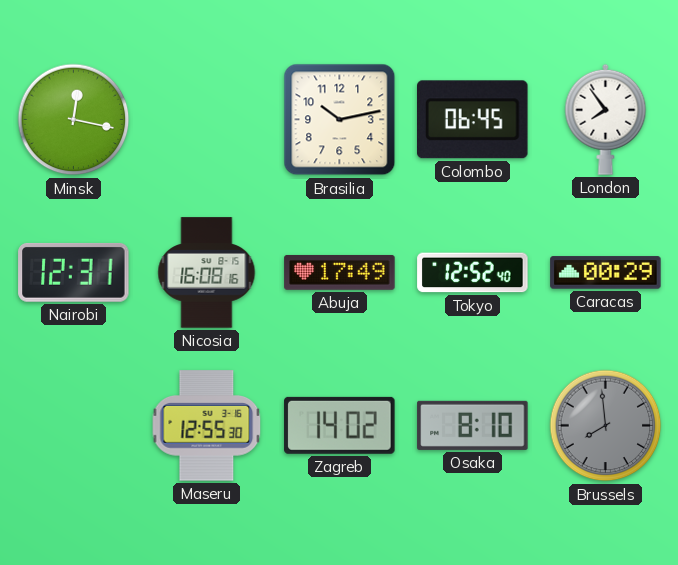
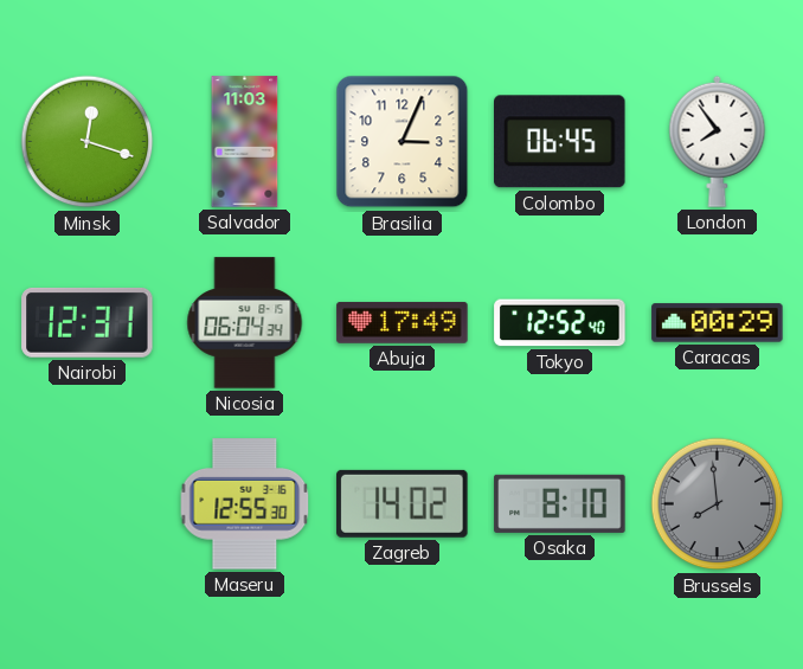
Minsk: 12:17 -> 12:18
Salvador: none -> 11:03
Brasilia: 10:13 -> 3:04
Nicosia: 16:08 -> 06:04
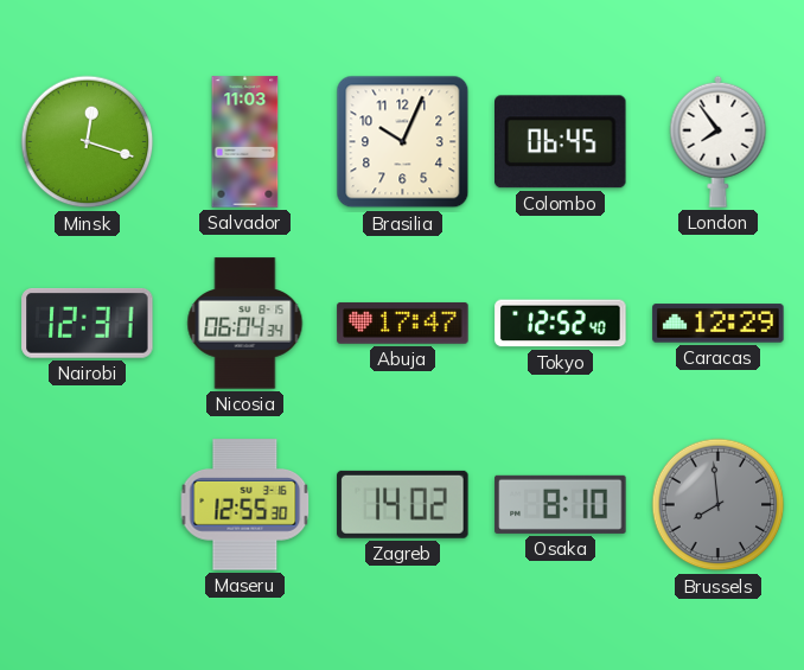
Brasilia: 3:04 -> 10:04
Abuja: 17:49 -> 17:47
Caracas: 00:29 -> 12:29
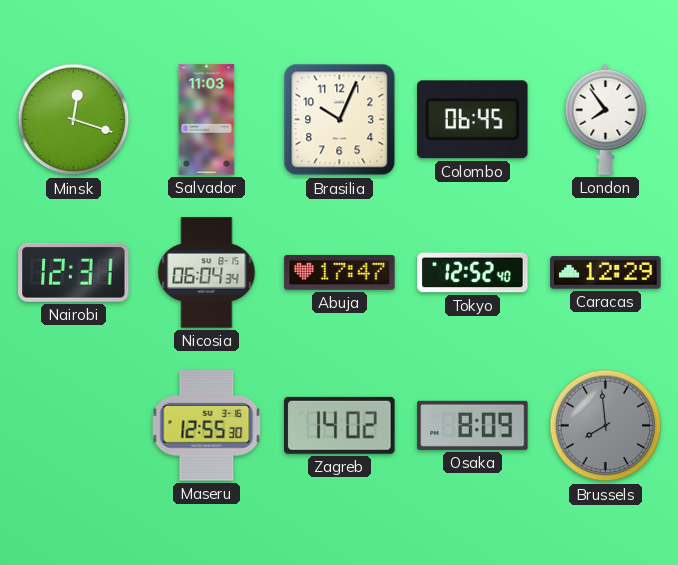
Osaka: 8:10 -> 8:09
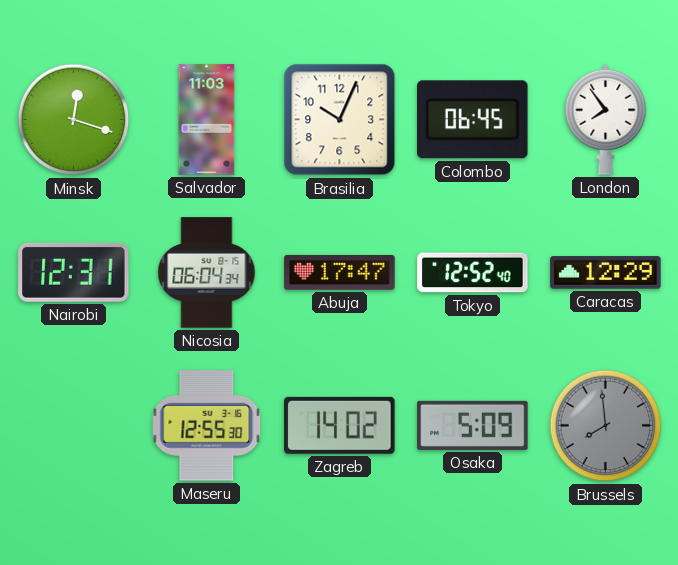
Osaka: 8:09 -> 5:09
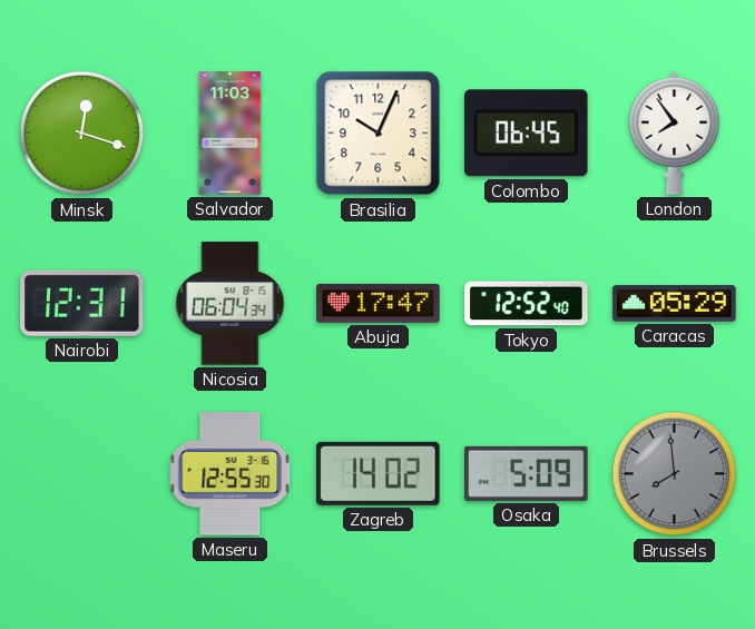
Caracas: 12:29 -> 05:29
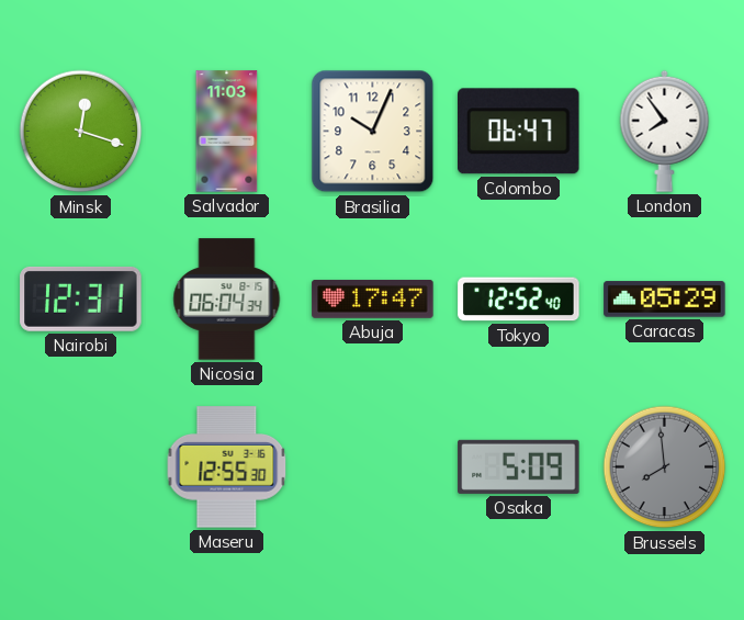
Colombo: 06:45 -> 06:47
Zagreb: 14:02 -> none
